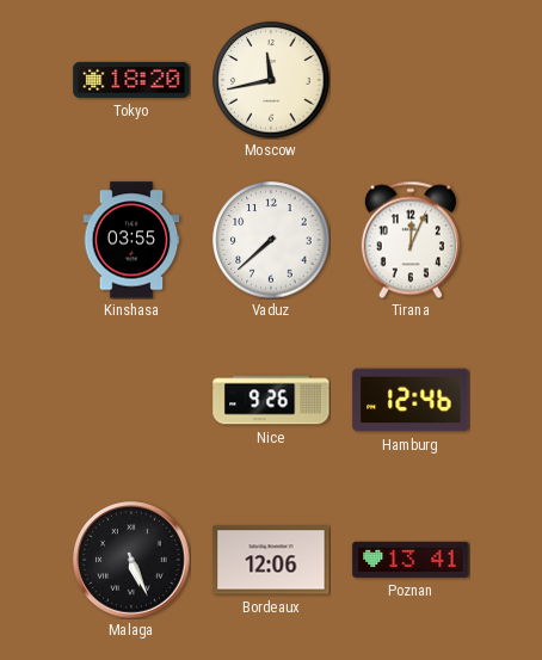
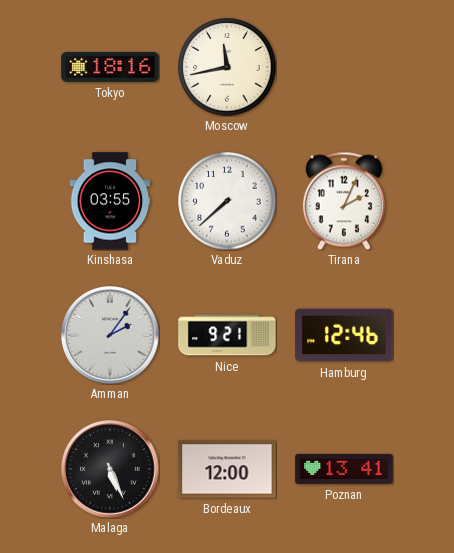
Tokyo: 18:20 -> 18:16
Tirana: 12:04 -> 2:04
Amman: none -> 2:06
Nice: 9:26 -> 9:21
Bordeaux: 12:06 -> 12:00
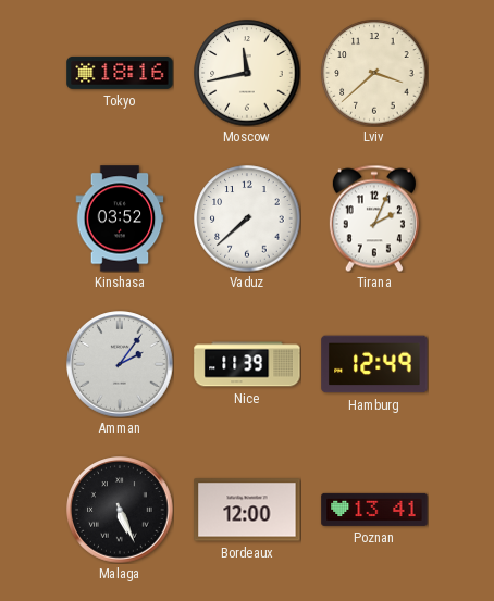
Lviv: none -> 3:38
Kinshasa: 03:55 -> 03:52
Nice: 9:21 -> 11:39
Hamburg: 12:46 -> 12:49
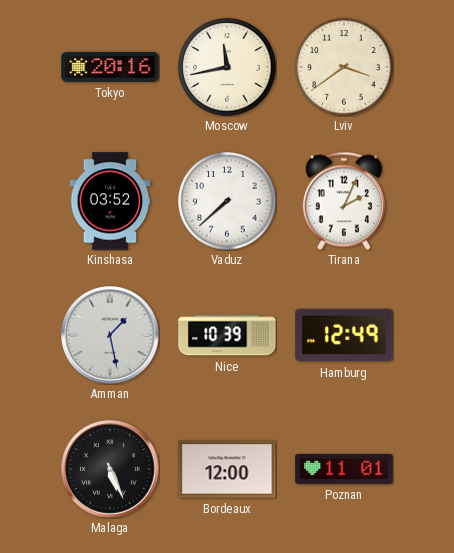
Tokyo: 18:16 -> 20:16
Lviv: 3:38 -> 3:39
Amman: 2:06 -> 1:28
Nice: 11:39 -> 10:39
Poznan: 13:41 -> 11:01
